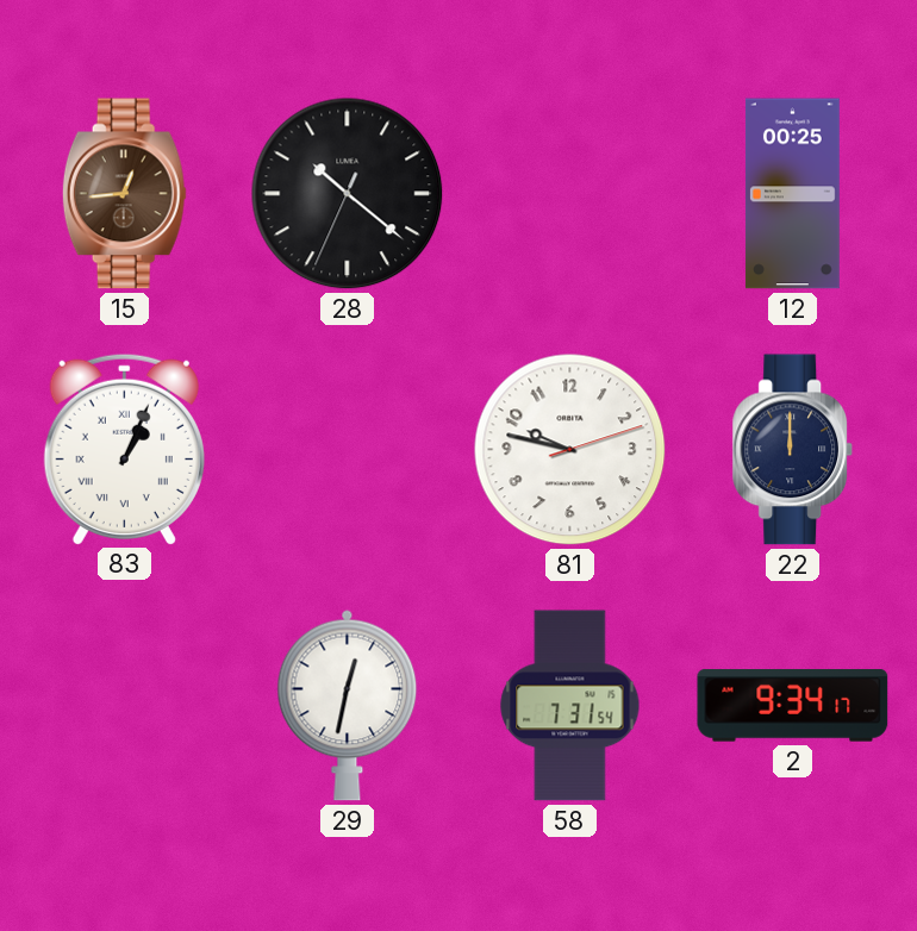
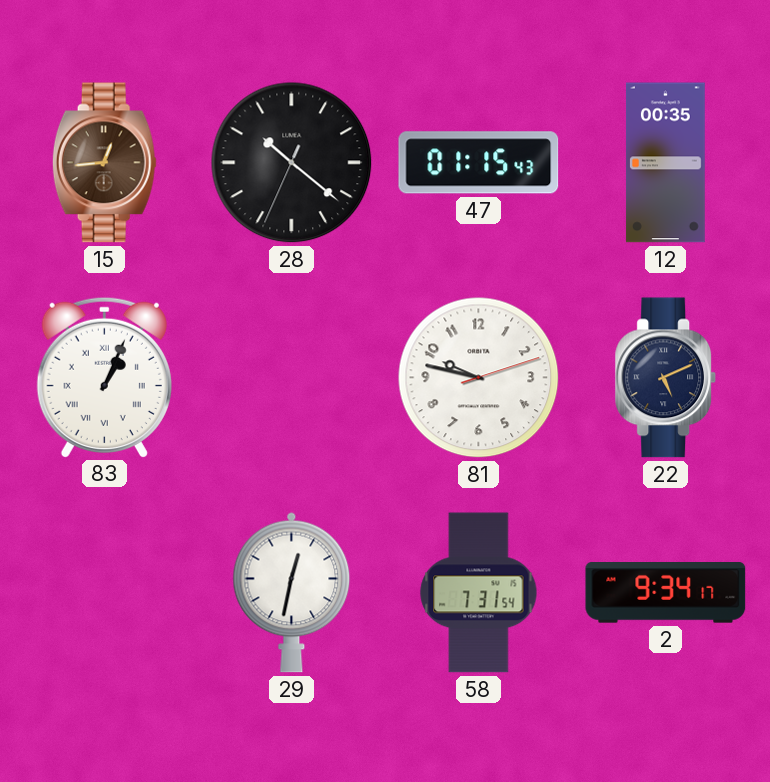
47: none -> 01:15
12: 00:25 -> 00:35
22: 12:00 -> 5:11
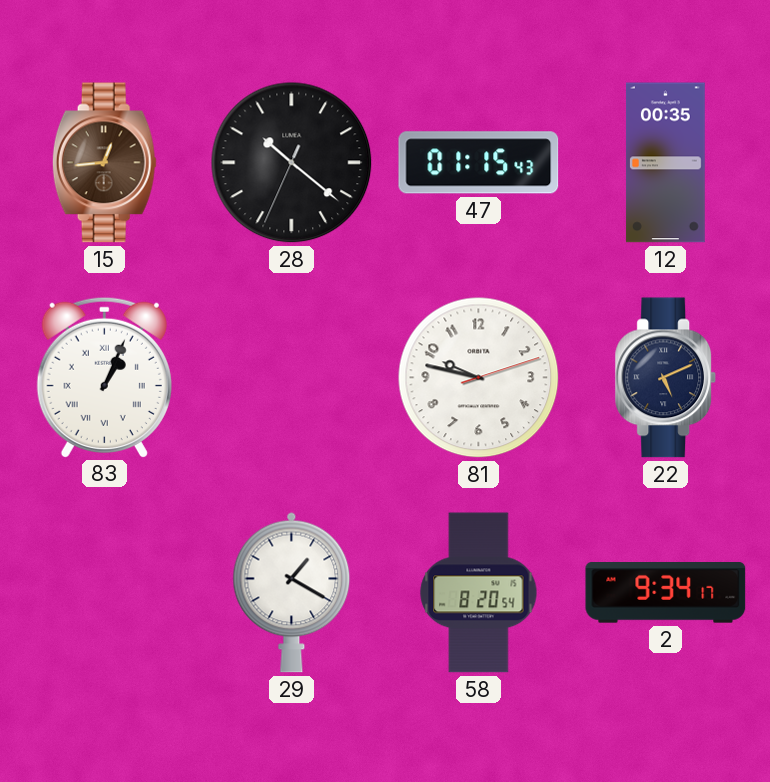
29: 12:32 -> 1:20
58: 7:31 -> 8:20
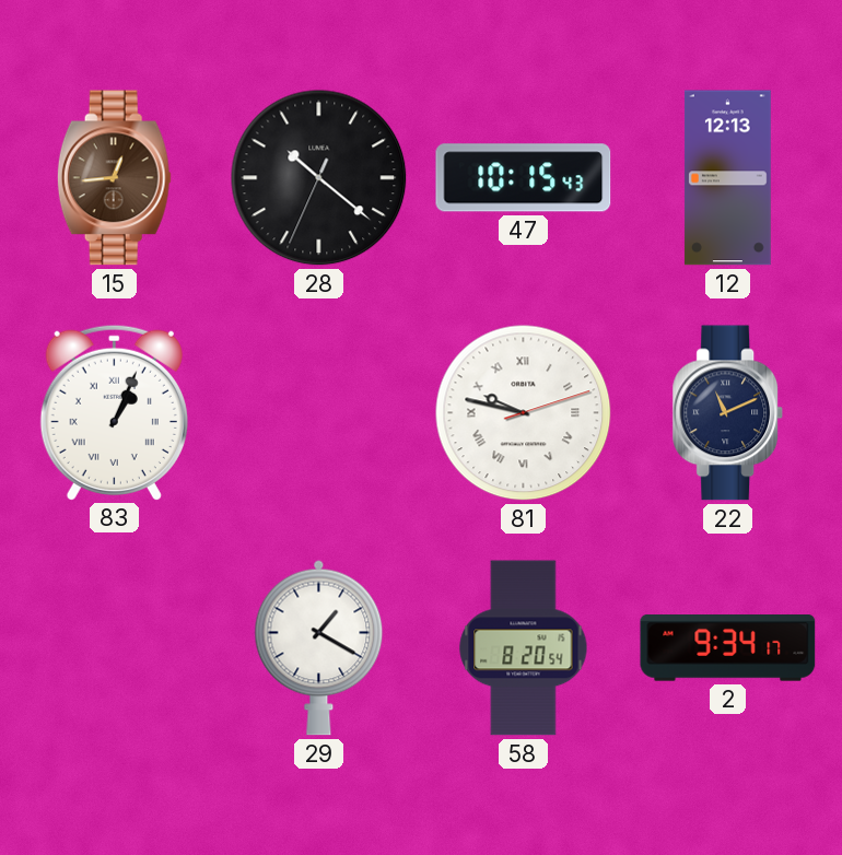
47: 01:15 -> 10:15
12: 00:35 -> 12:13
81 numerals: Arabic -> Roman
22: 5:11 -> 11:11
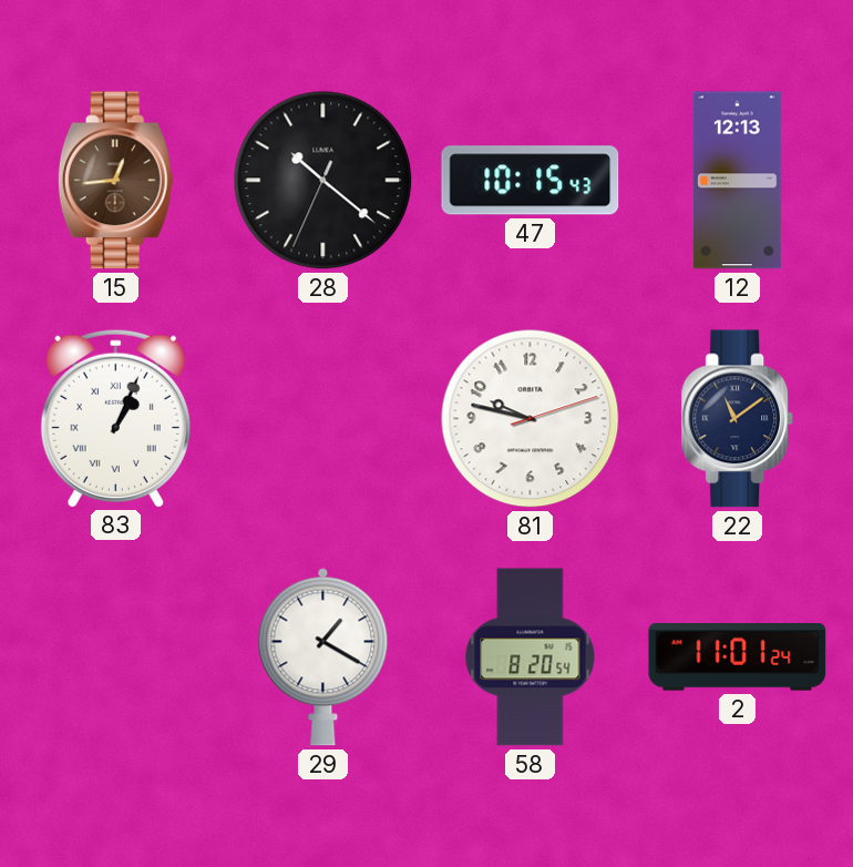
81 numerals: Roman -> Arabic
22: 11:11 -> 11:09
2: 9:34 -> 11:01
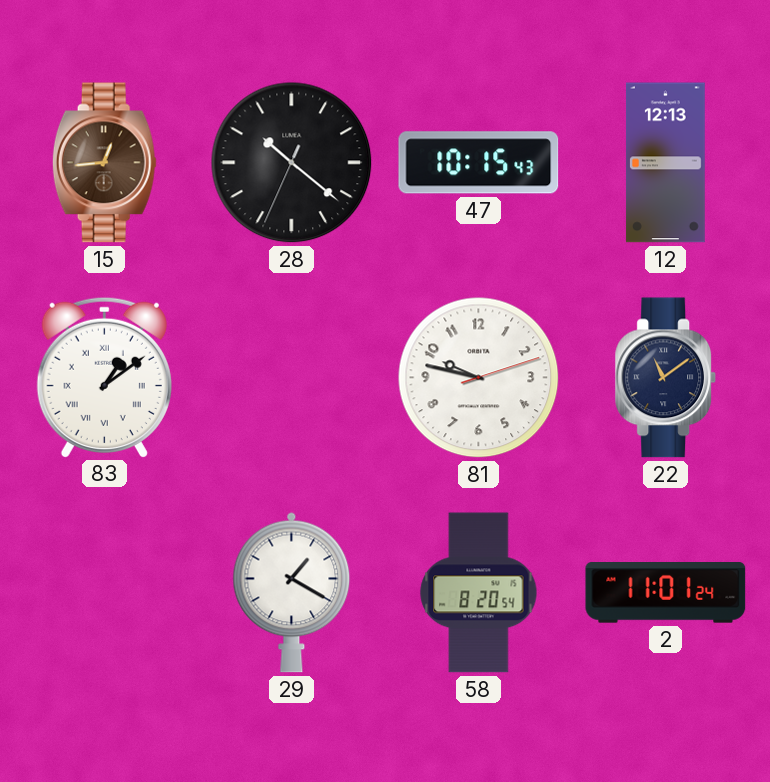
83: 1:04 -> 1:09
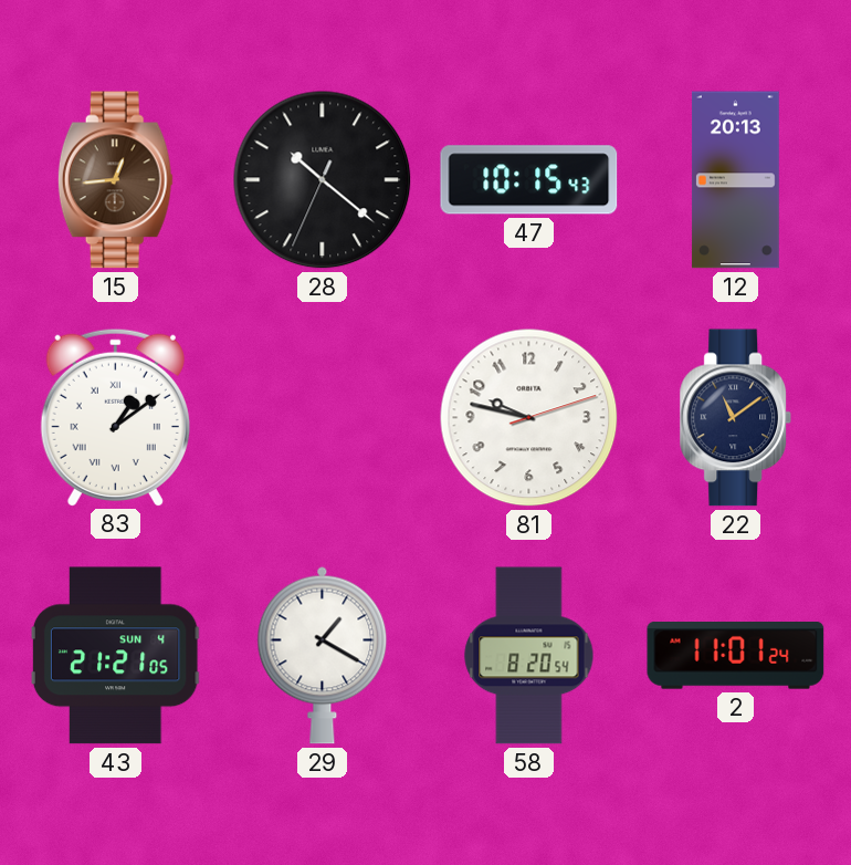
12: 12:13 -> 20:13
43: none -> 21:21
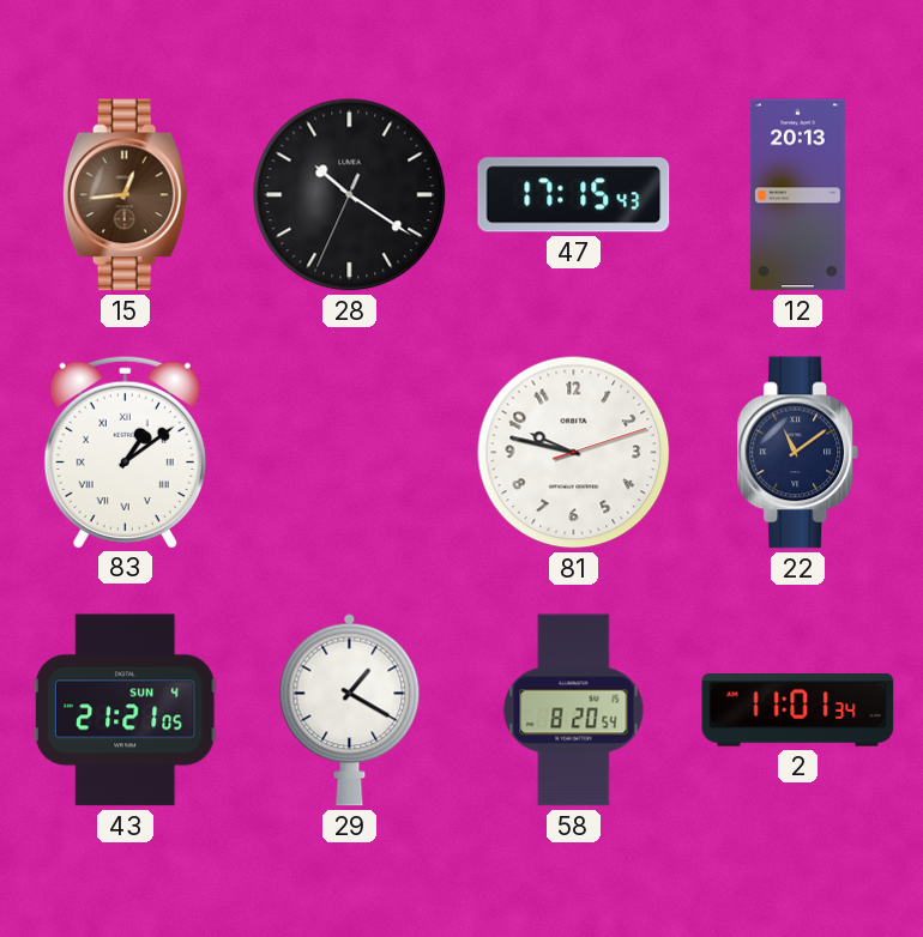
28: 10:21 -> 10:20
47: 10:15 -> 17:15
2: 11:01:24 -> 11:01:34
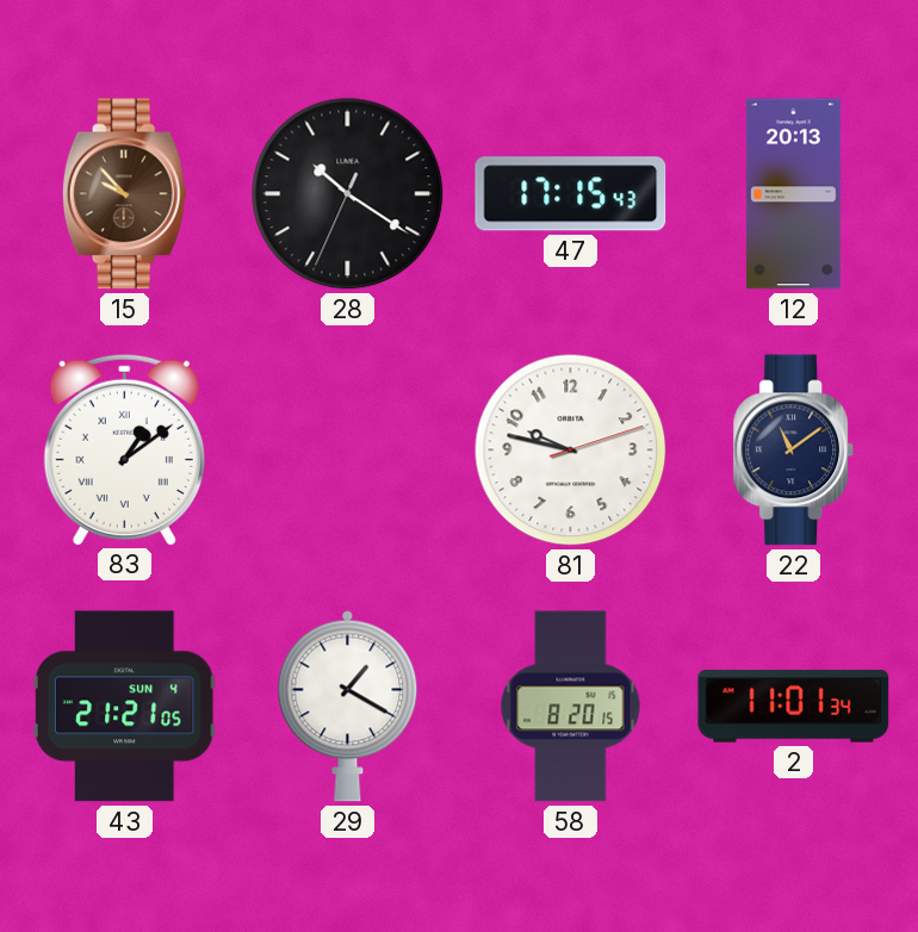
15: 12:44 -> 9:53
58: 8:20:54 -> 8:20:15
